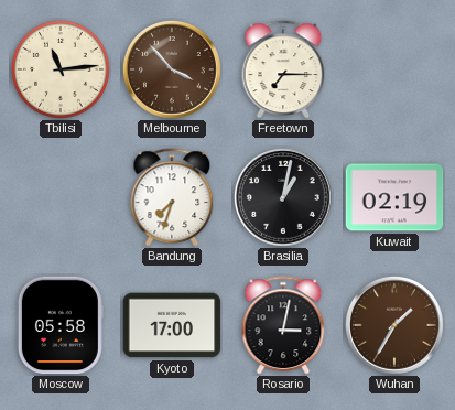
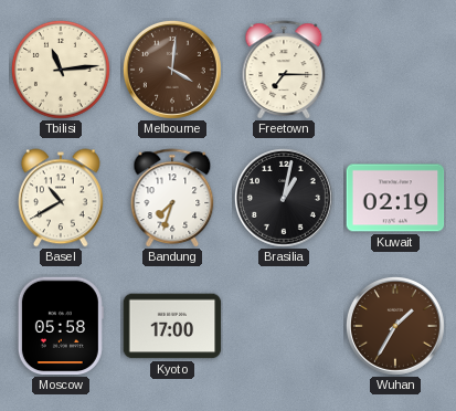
Melbourne: 3:53 -> 4:01
Basel: none -> 10:40
Rosario: 3:02 -> none
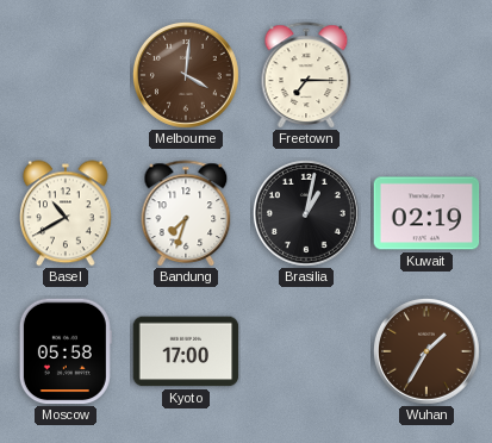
Tbilisi: 11:14 -> none
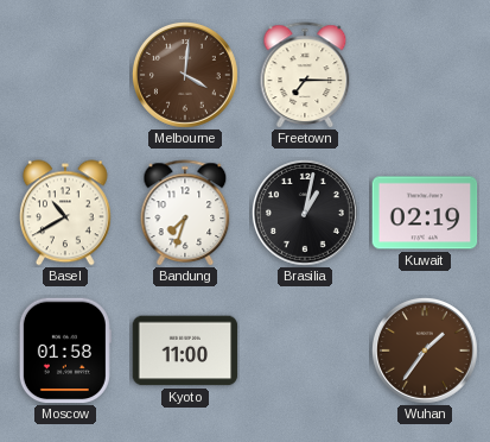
Moscow: 05:58 -> 01:58
Kyoto: 17:00 -> 11:00
Wuhan: 1:35 -> 1:36
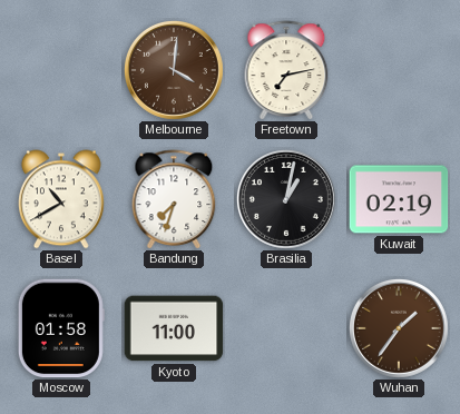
Freetown: 7:15 -> 7:13
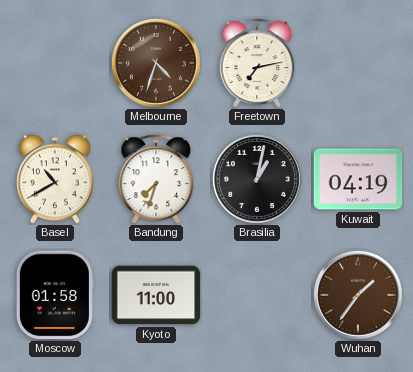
Melbourne: 4:01 -> 4:33
Kuwait: 02:19 -> 04:19
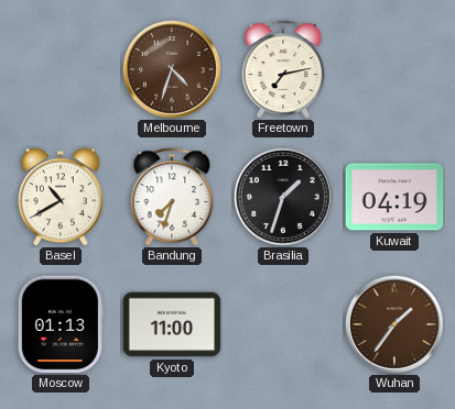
Brasilia: 1:02 -> 1:33
Moscow: 01:58 -> 01:13
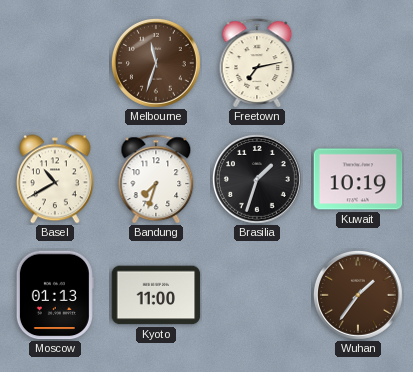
Melbourne: 4:33 -> 11:33
Kuwait: 04:19 -> 10:19
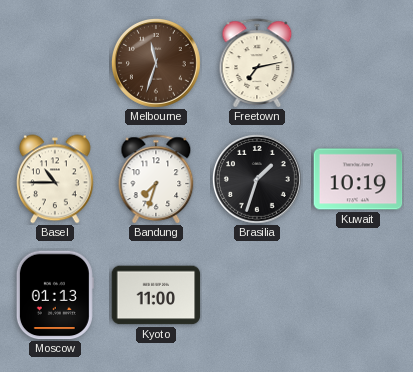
Basel: 10:40 -> 10:45
Wuhan: 1:36 -> none
